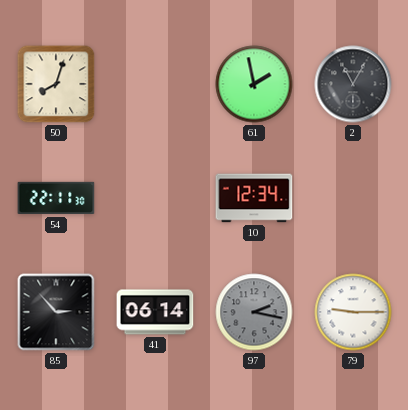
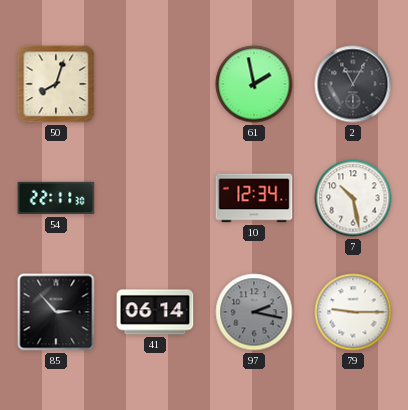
7: none -> 10:28
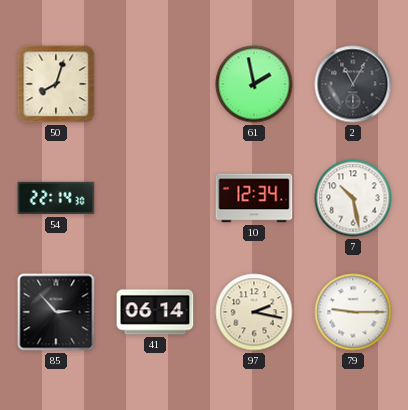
54: 22:11 -> 22:14
97 dial: grey -> cream
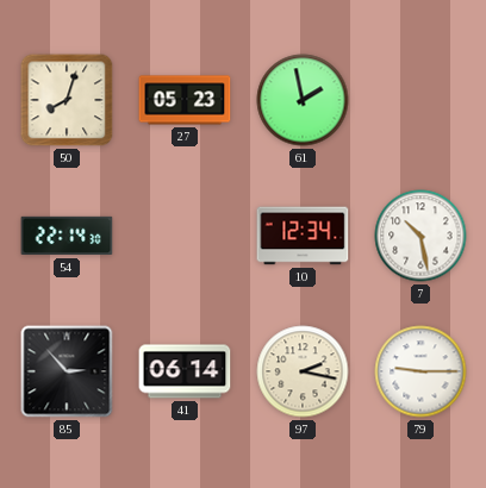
27: none -> 05:23
2: 11:05 -> none
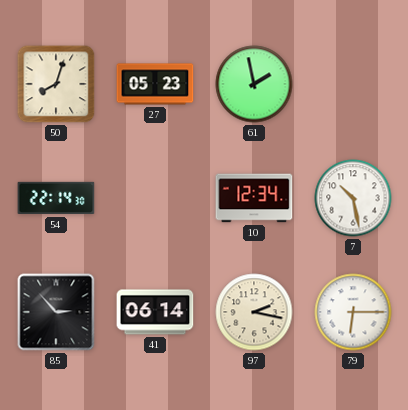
79: 9:15 -> 6:15
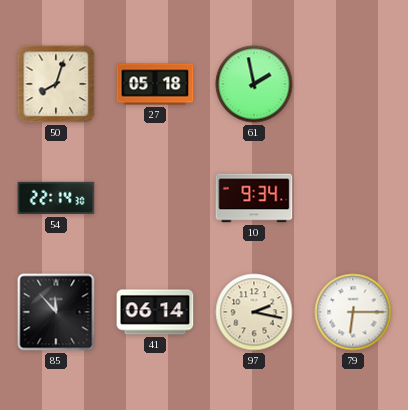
27: 05:23 -> 05:18
10: 12:34 -> 9:34
7: 10:28 -> none
85: 2:53 -> 11:53
